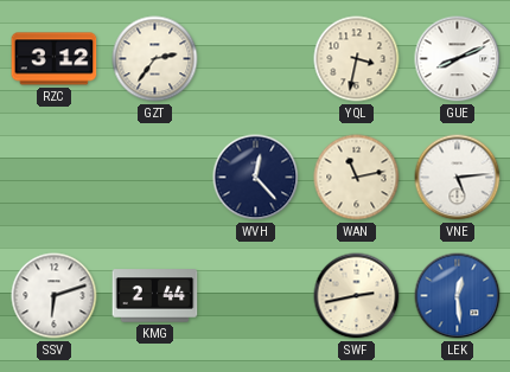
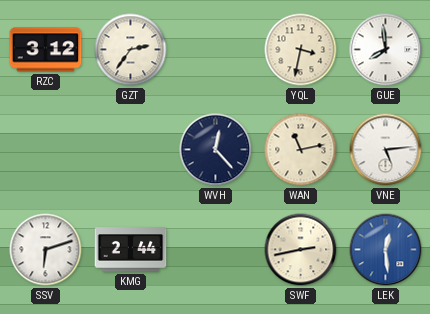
GUE: 8:11 -> 7:59
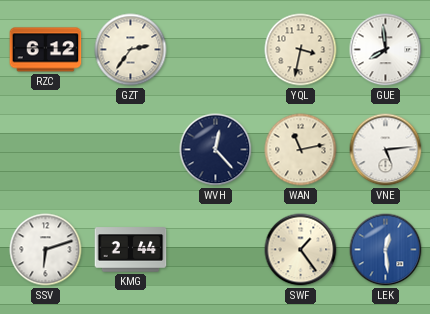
RZC: 3:12 -> 6:12
SWF: 2:43 -> 1:24
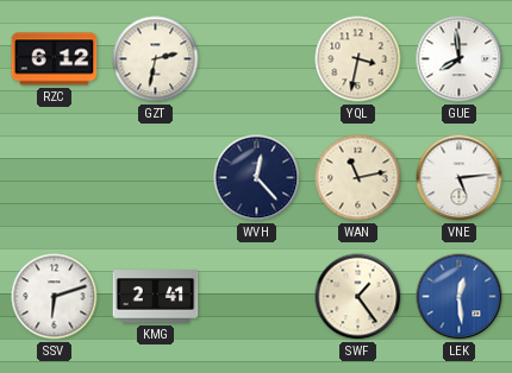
GZT: 2:36 -> 2:32
KMG: 2:44 -> 2:41
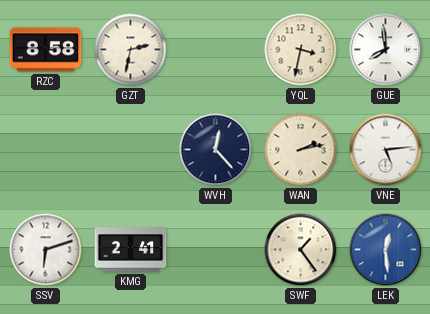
RZC: 6:12 -> 8:58
WAN: 11:13 -> 2:13
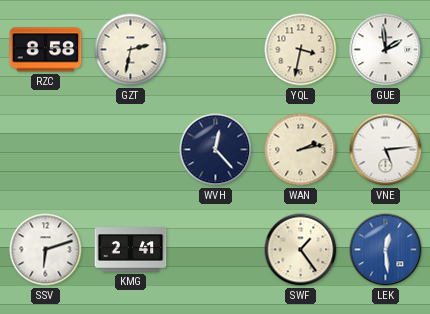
GUE: 7:59 -> 1:59
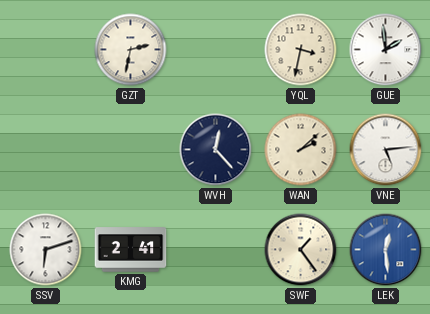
RZC: 8:58 -> none
WAN: 2:13 -> 2:08
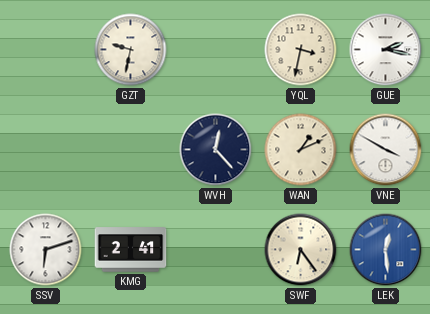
GZT: 2:32 -> 9:32
GUE: 1:59 -> 2:17
WAN: 2:08 -> 1:11
VNE: 5:14 -> 3:50
SWF: 1:24 -> 6:24
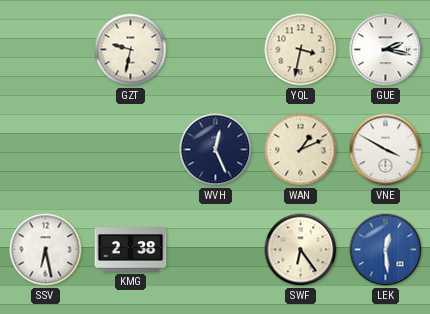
WVH: 12:23 -> 12:26
SSV: 6:12 -> 6:28
KMG: 2:41 -> 2:38
